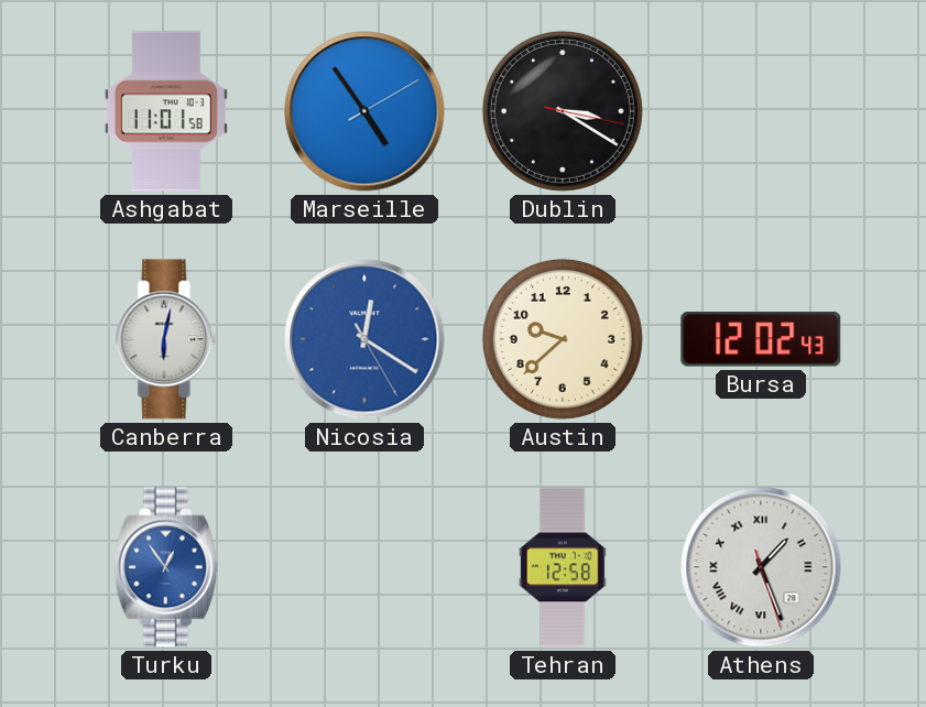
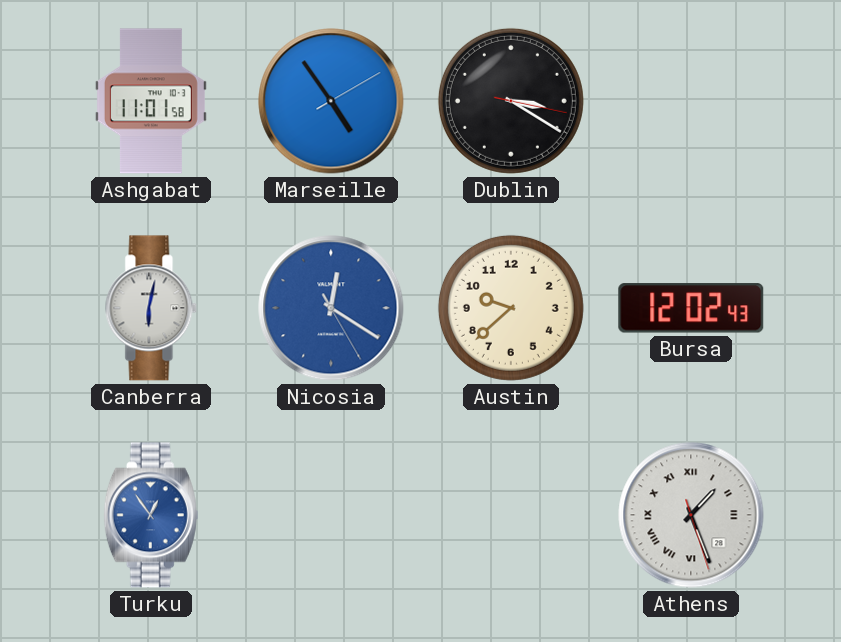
Tehran: 12:58 -> none
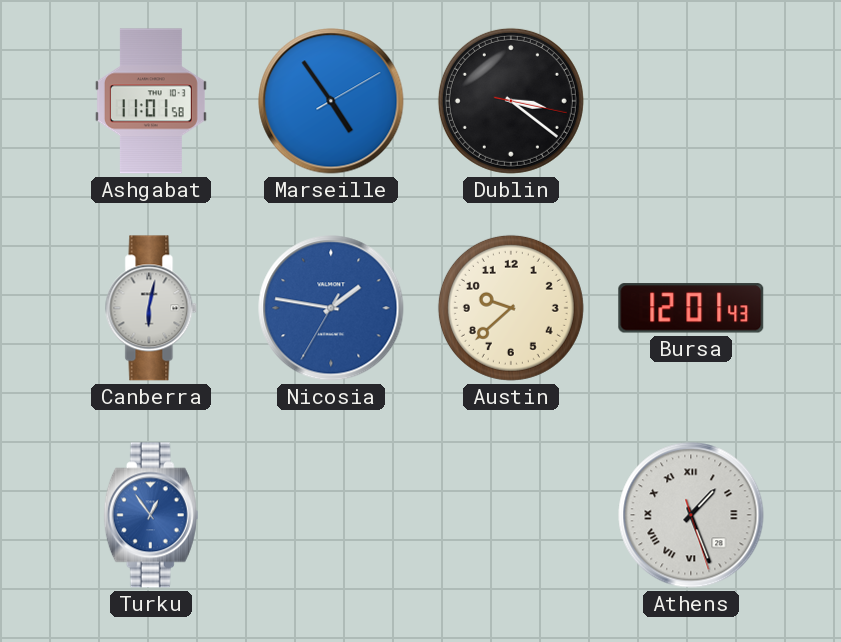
Dublin: 3:20 -> 3:21
Nicosia: 12:20 -> 1:46
Bursa: 12:02 -> 12:01
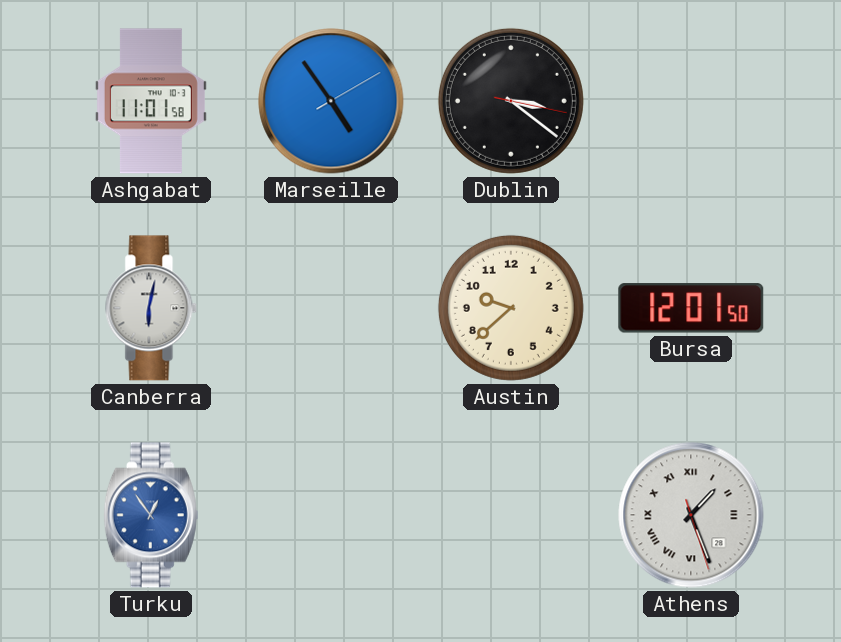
Nicosia: 1:46 -> none
Bursa: 12:01:43 -> 12:01:50
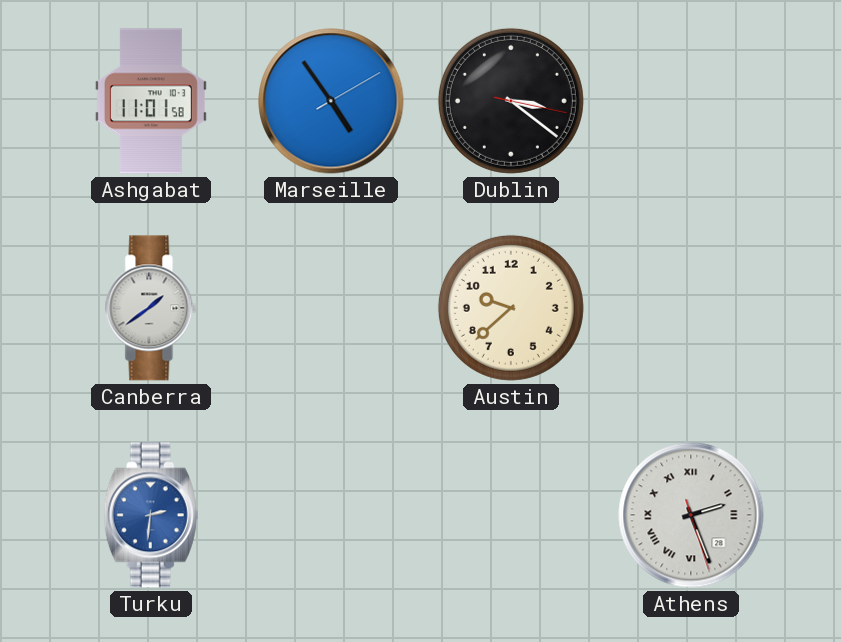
Canberra: 6:02 -> 1:39
Bursa: 12:01 -> none
Turku: 12:54 -> 2:31
Athens: 1:26 -> 2:26
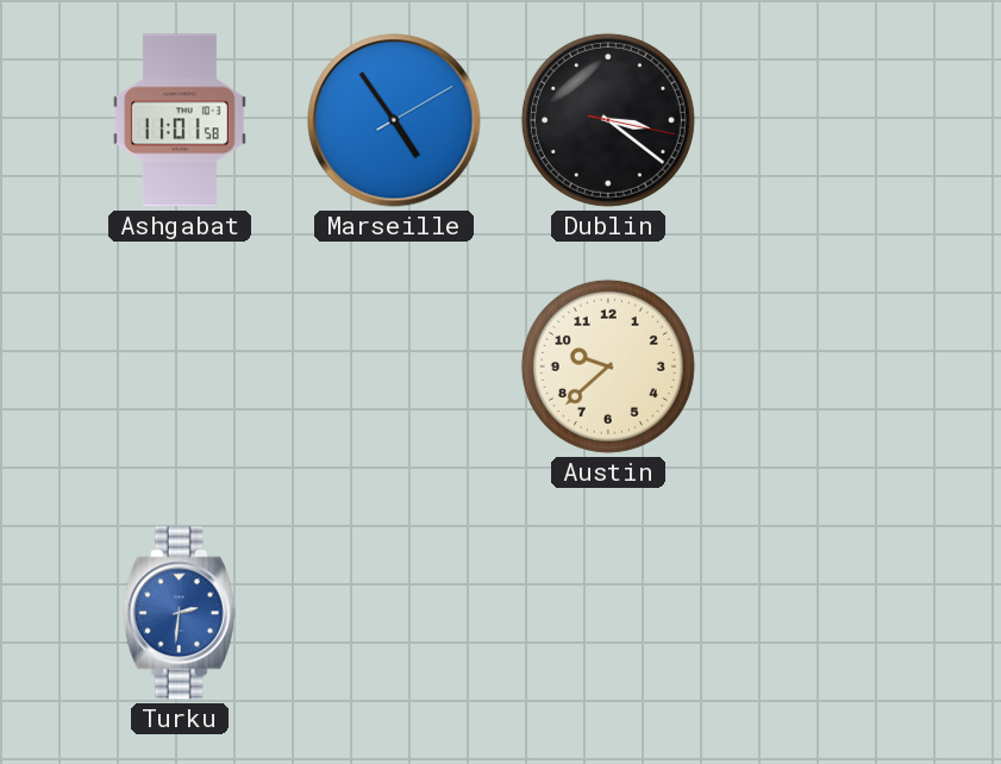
Canberra: 1:39 -> none
Athens: 2:26 -> none
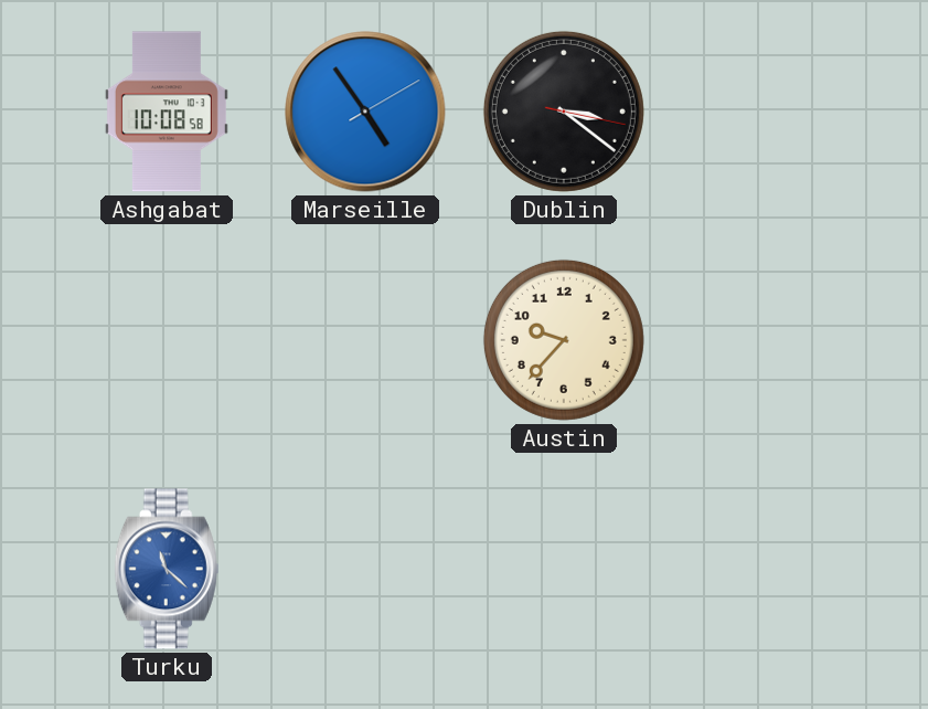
Ashgabat: 11:01 -> 10:08
Austin: 9:38 -> 9:37
Turku: 2:31 -> 11:22
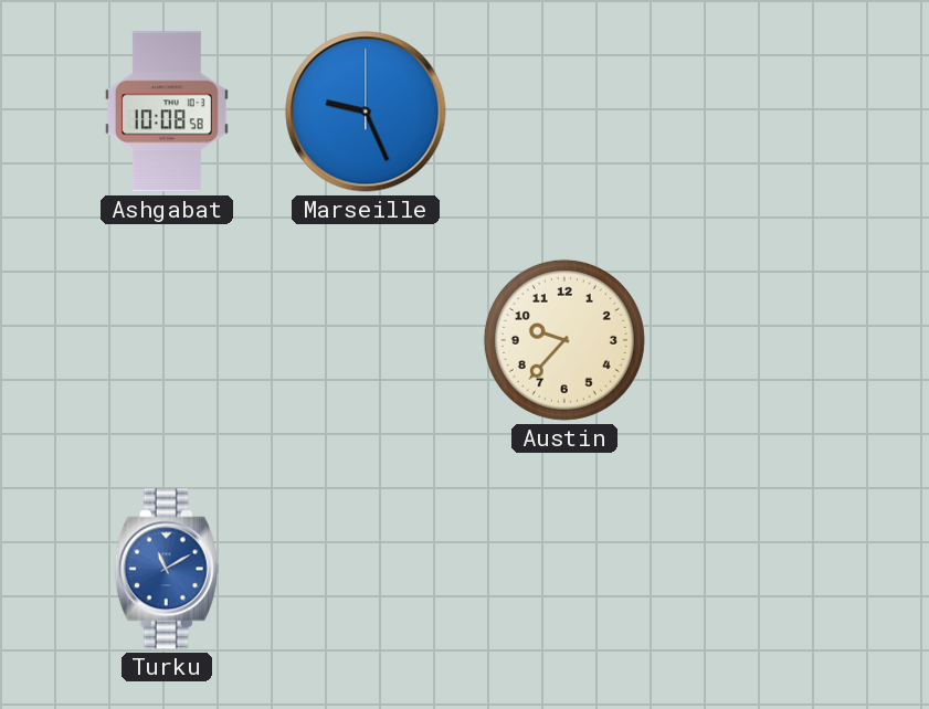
Marseille: 4:54 -> 9:26
Dublin: 3:21 -> none
Turku: 11:22 -> 11:10
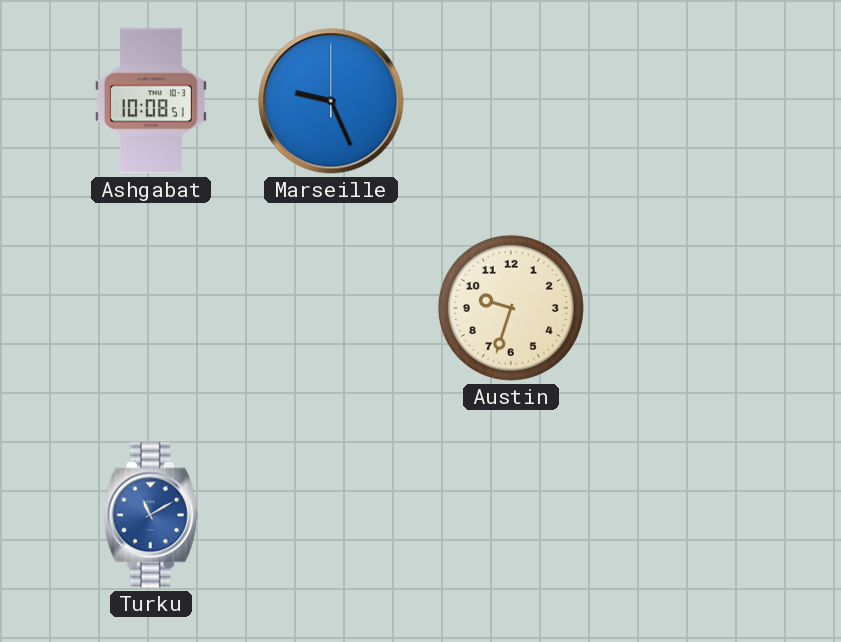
Ashgabat: 10:08:58 -> 10:08:51
Austin: 9:37 -> 9:33
